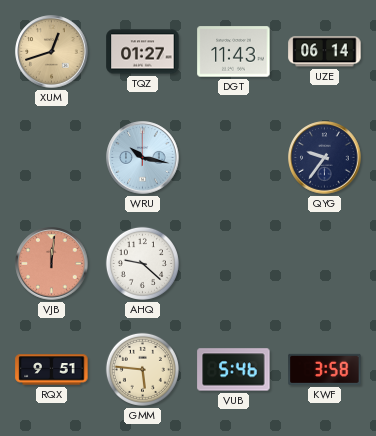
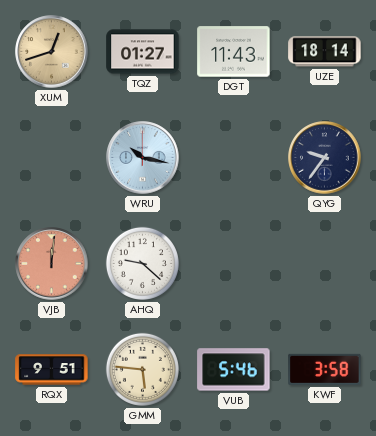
UZE: 06:14 -> 18:14
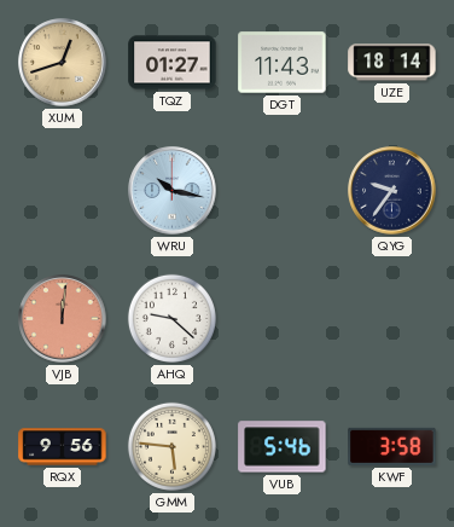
RQX: 9:51 -> 9:56
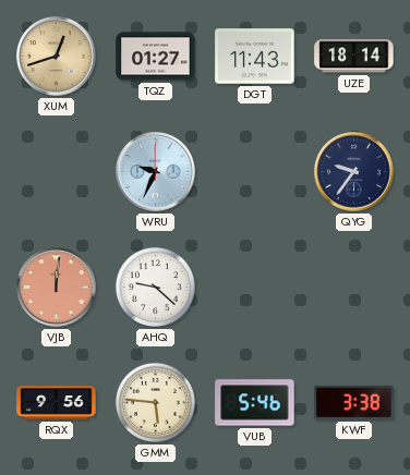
WRU: 10:17 -> 9:34
KWF: 3:58 -> 3:38
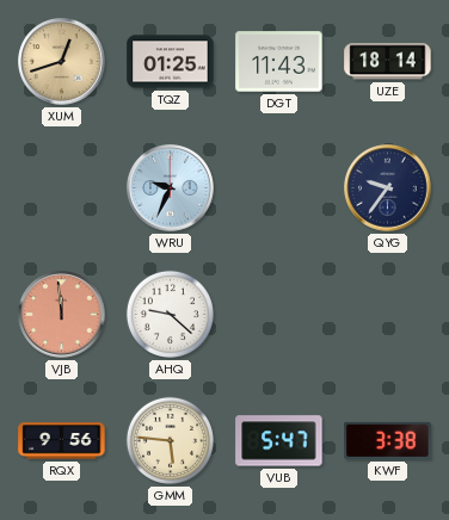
TQZ: 01:27 -> 01:25
VJB: 12:01 -> 11:59
VUB: 5:46 -> 5:47
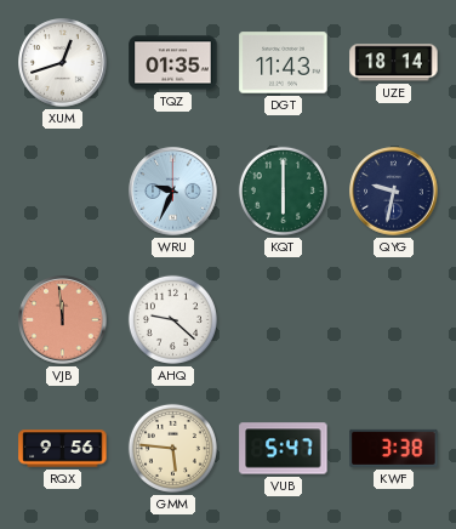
XUM dial: champagne -> white
TQZ: 01:25 -> 01:35
KQT: none -> 6:00
QYG: 9:36 -> 9:32
